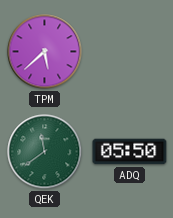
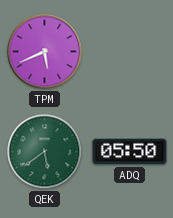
TPM: 5:38 -> 5:41
QEK: 11:39 -> 5:39
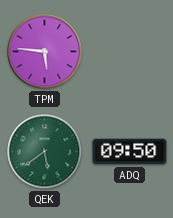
TPM: 5:41 -> 5:46
ADQ: 05:50 -> 09:50
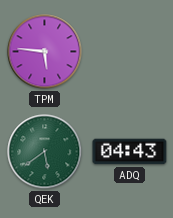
ADQ: 09:50 -> 04:43
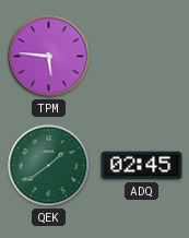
QEK: 5:39 -> 1:39
ADQ: 04:43 -> 02:45
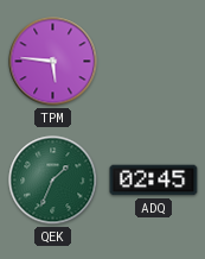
QEK: 1:39 -> 1:34
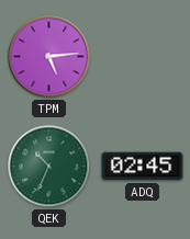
TPM: 5:46 -> 5:14
QEK: 1:34 -> 10:34
